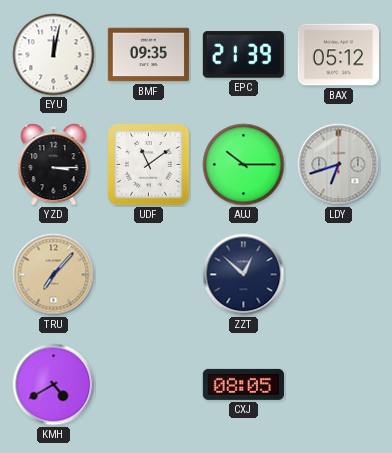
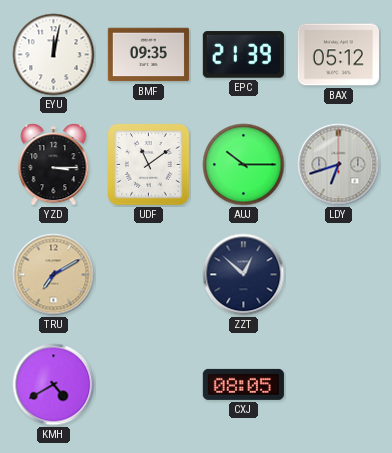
TRU: 7:07 -> 7:10
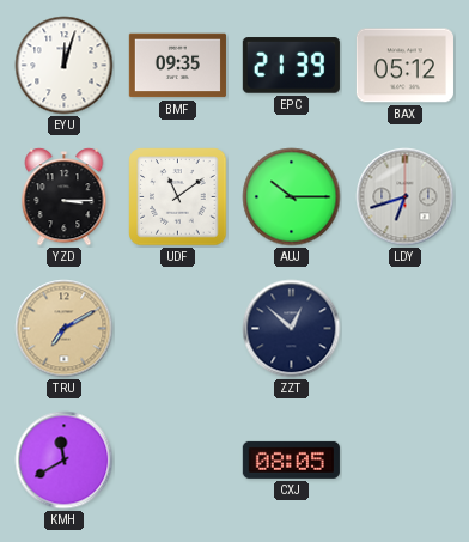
EYU: 12:02 -> 12:03
KMH: 4:40 -> 11:40
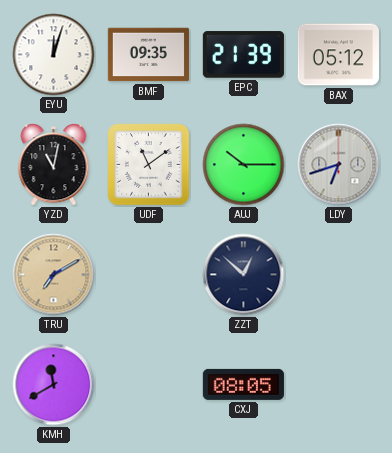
YZD: 3:15 -> 11:02
